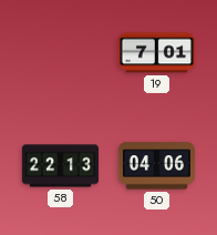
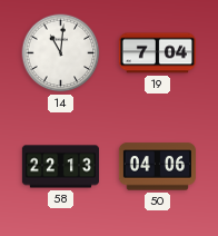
14: none -> 11:01
19: 7:01 -> 7:04
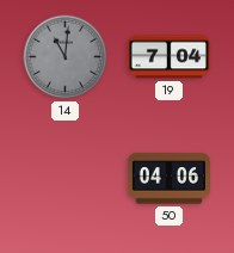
14 dial: white -> grey
58: 22:13 -> none
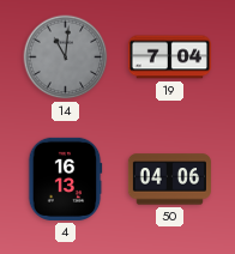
4: none -> 16:13
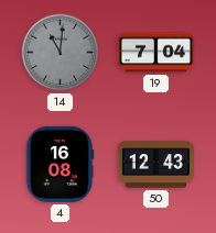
4: 16:13 -> 16:08
50: 04:06 -> 12:43
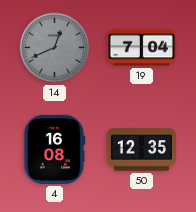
14: 11:01 -> 12:41
50: 12:43 -> 12:35
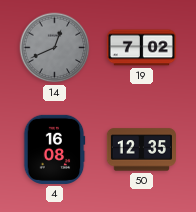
19: 7:04 -> 7:02
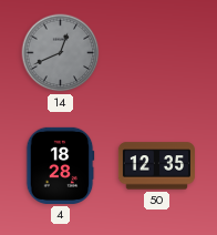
19: 7:02 -> none
4: 16:08 -> 18:28
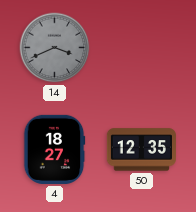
14: 12:41 -> 3:41
4: 18:28 -> 18:27
